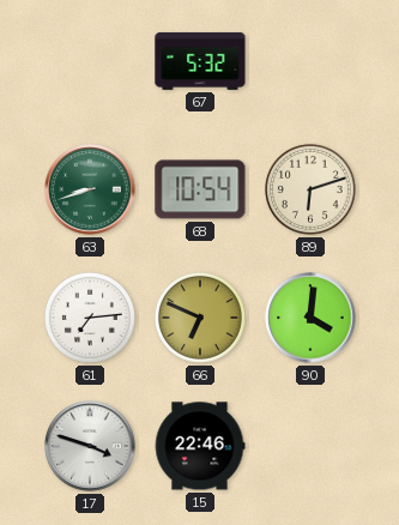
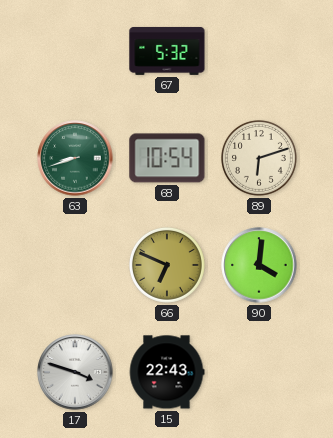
61: 7:14 -> none
15: 22:46 -> 22:43
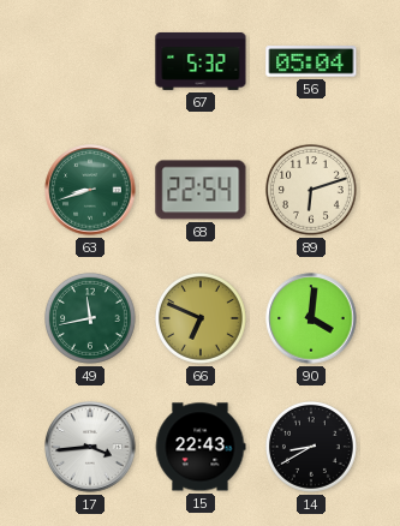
56: none -> 05:04
68: 10:54 -> 22:54
49: none -> 11:43
17: 3:48 -> 3:44
14: none -> 8:40
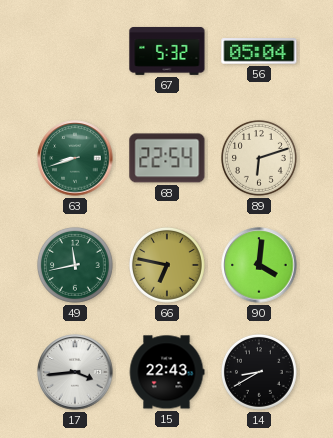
66: 6:49 -> 6:47
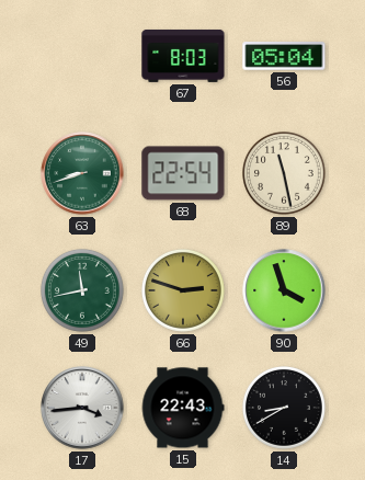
67: 5:32 -> 8:03
89: 6:12 -> 11:28
66: 6:47 -> 2:48
90: 4:01 -> 3:57
